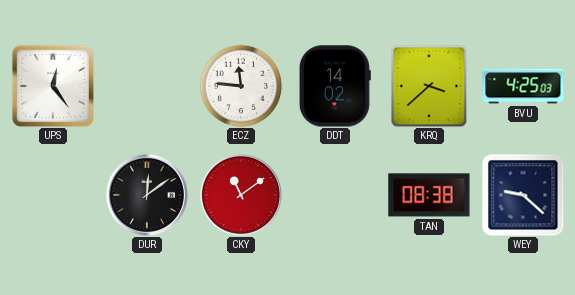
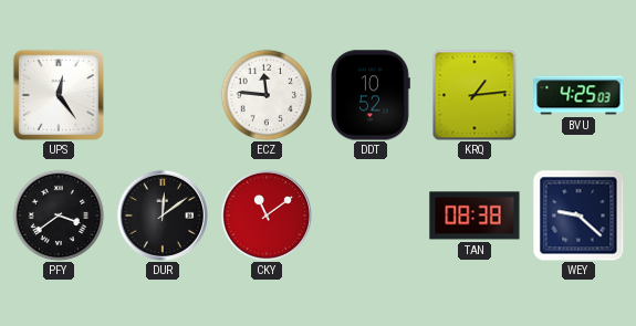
DDT: 14:02 -> 10:52
KRQ: 3:38 -> 1:14
PFY: none -> 3:39
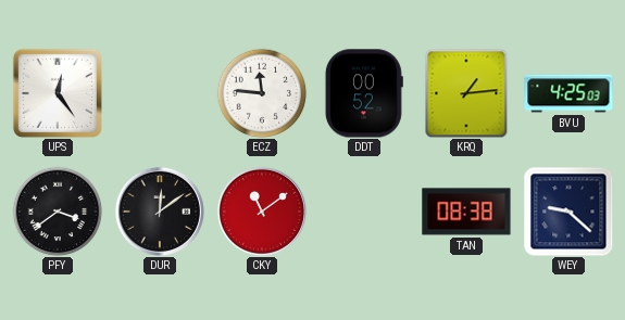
DDT: 10:52 -> 00:52
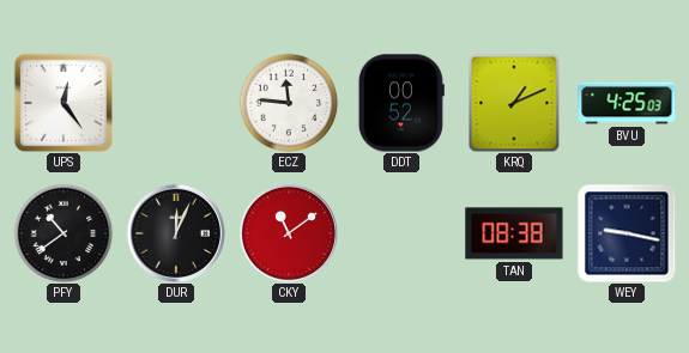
KRQ: 1:14 -> 1:11
PFY: 3:39 -> 10:39
DUR: 12:09 -> 12:04
WEY: 9:22 -> 9:17
